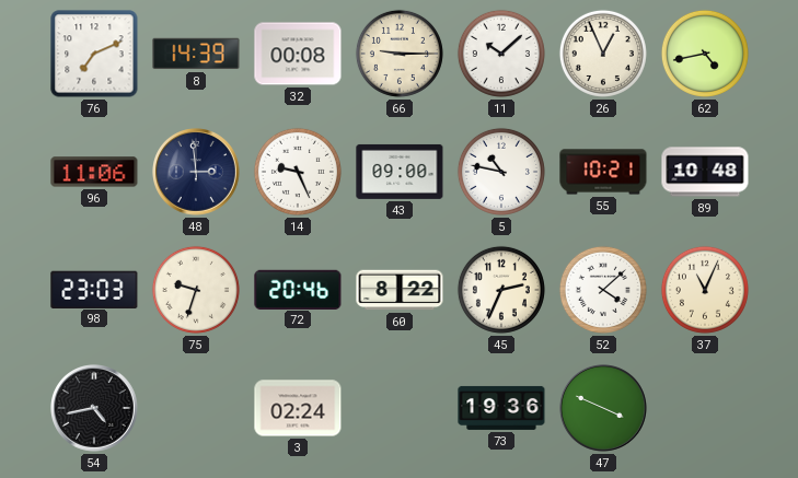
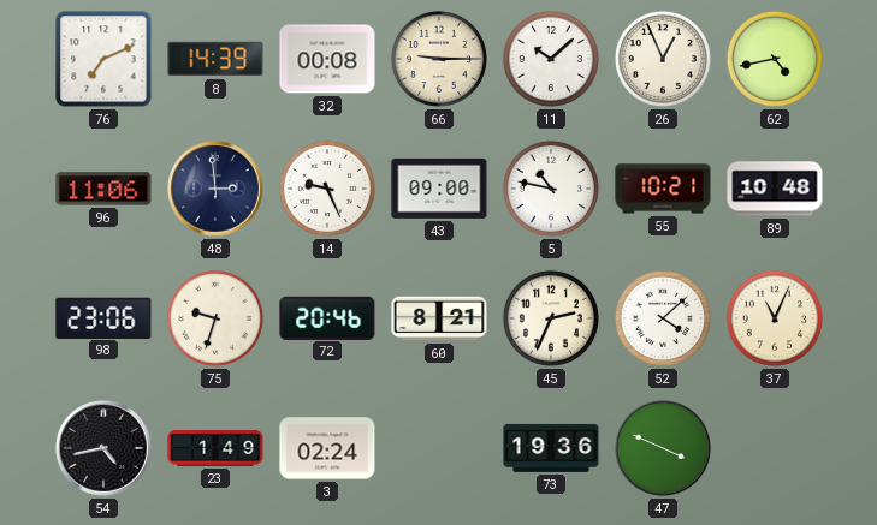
98: 23:03 -> 23:06
60: 8:22 -> 8:21
23: none -> 1:49
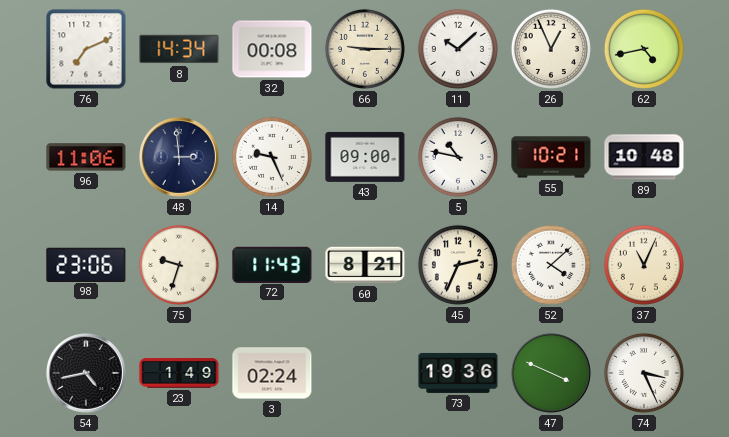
8: 14:39 -> 14:34
72: 20:46 -> 11:43
74: none -> 3:26
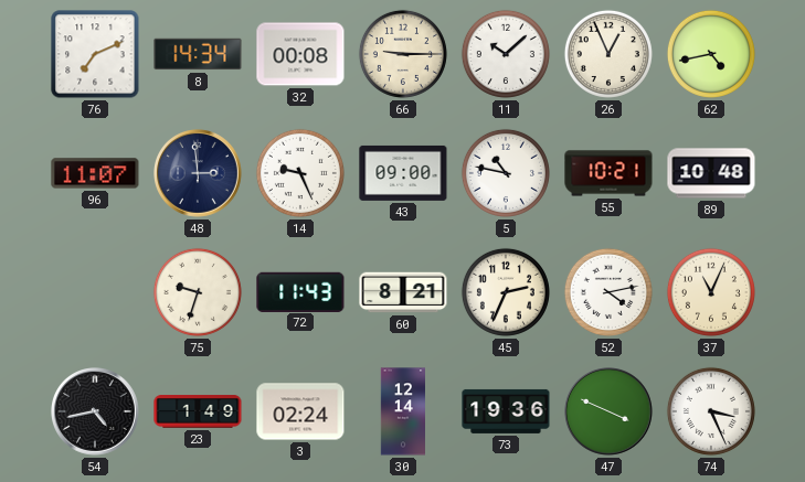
96: 11:06 -> 11:07
98: 23:06 -> none
52: 4:08 -> 4:13
30: none -> 12:14
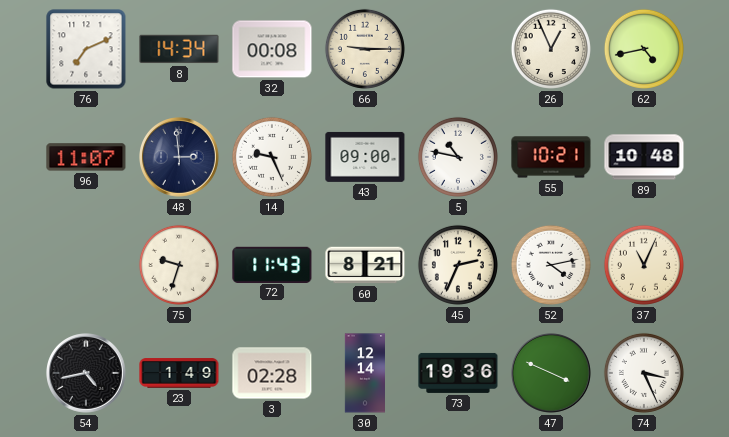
11: 10:08 -> none
3: 02:24 -> 02:28
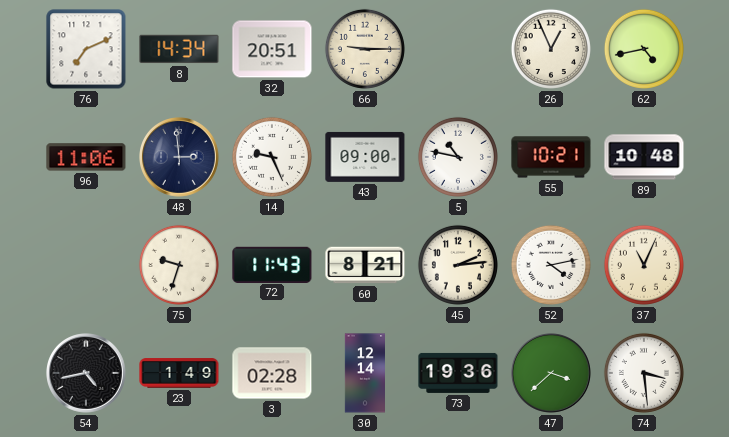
32: 00:08 -> 20:51
96: 11:07 -> 11:06
45: 2:34 -> 2:14
47: 3:49 -> 3:38
74: 3:26 -> 3:29
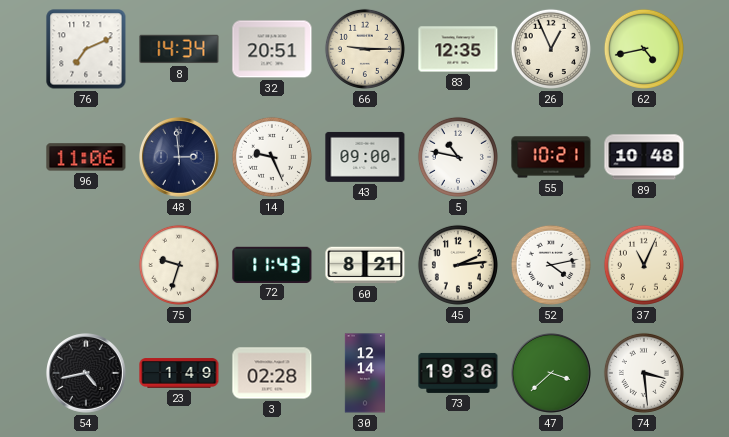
83: none -> 12:35
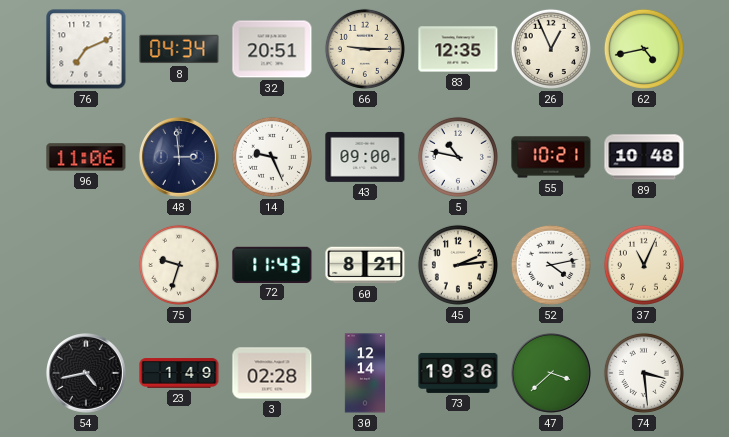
8: 14:34 -> 04:34
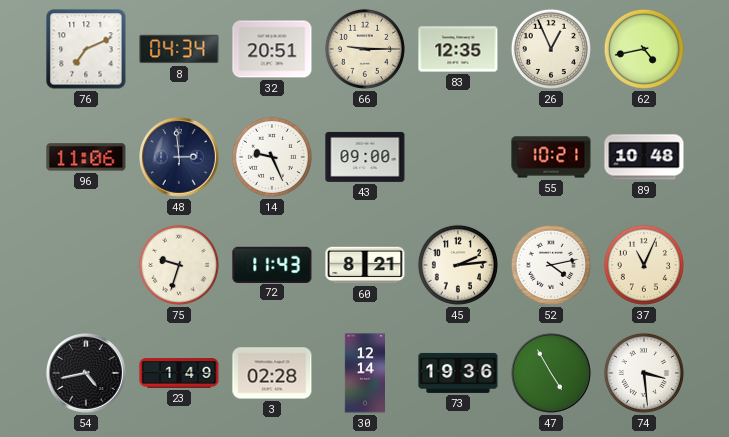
5: 10:47 -> none
47: 3:38 -> 4:55
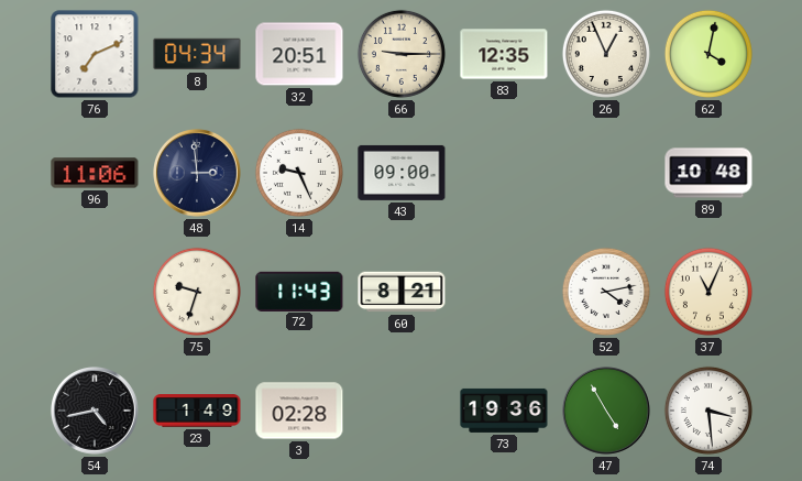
62: 4:43 -> 4:02
55: 10:21 -> none
45: 2:14 -> none
30: 12:14 -> none
